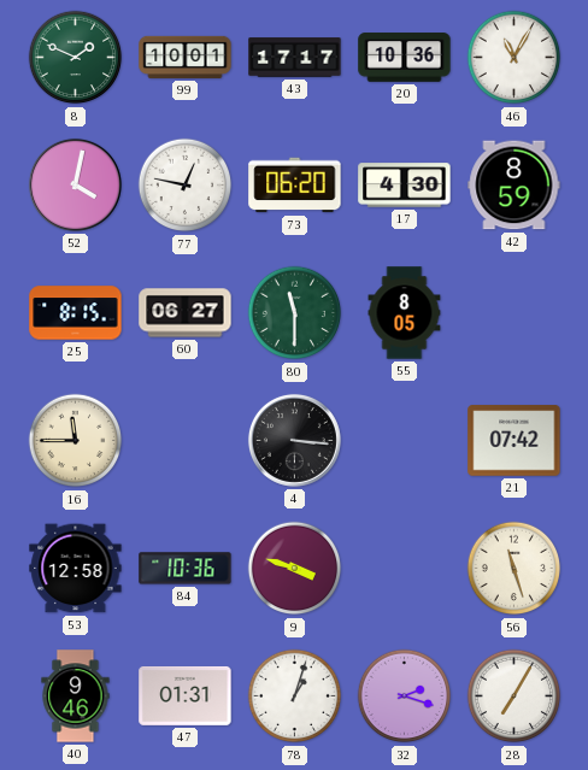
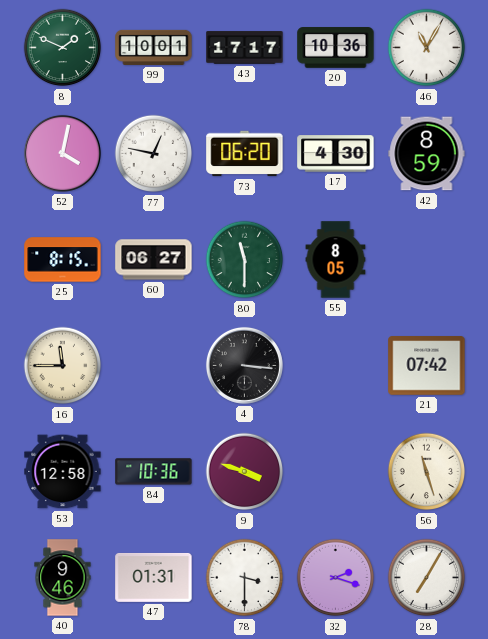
78: 1:03 -> 3:30
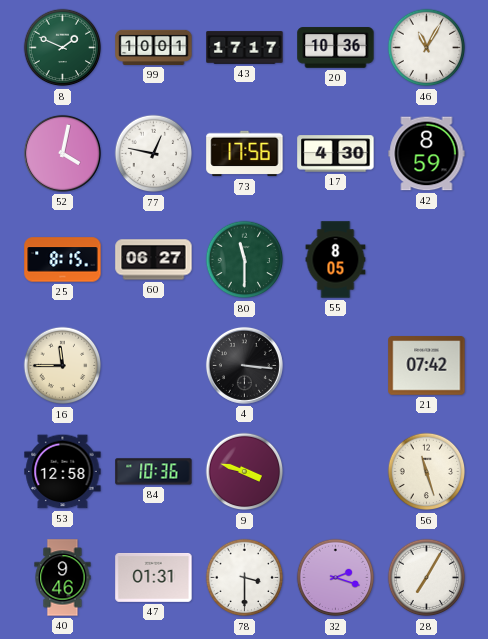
73: 06:20 -> 17:56
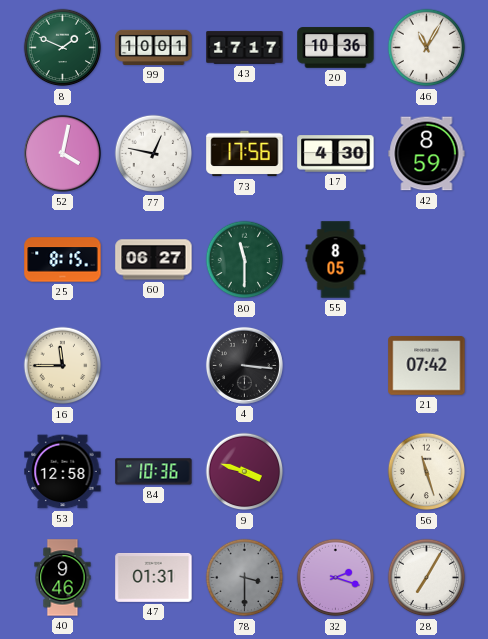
78 dial: white -> grey
